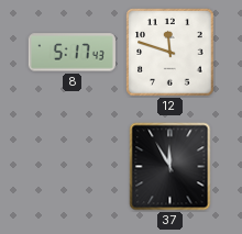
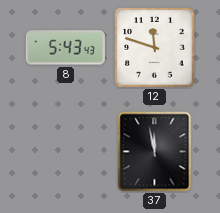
8: 5:17 -> 5:43
37: 11:55 -> 11:58
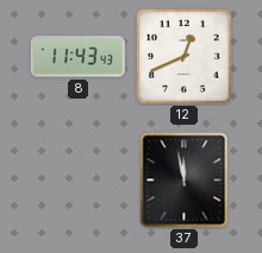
8: 5:43 -> 11:43
12: 11:48 -> 12:41
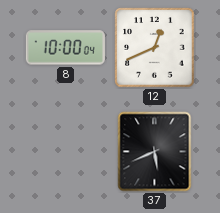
8: 11:43 -> 10:00
37: 11:58 -> 5:41
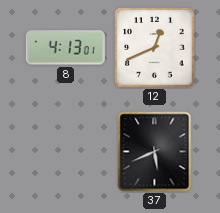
8: 10:00 -> 4:13
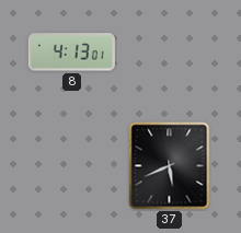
12: 12:41 -> none
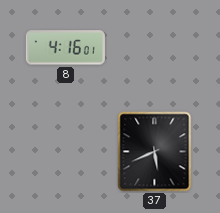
8: 4:13 -> 4:16
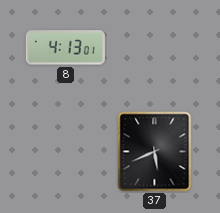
8: 4:16 -> 4:13
